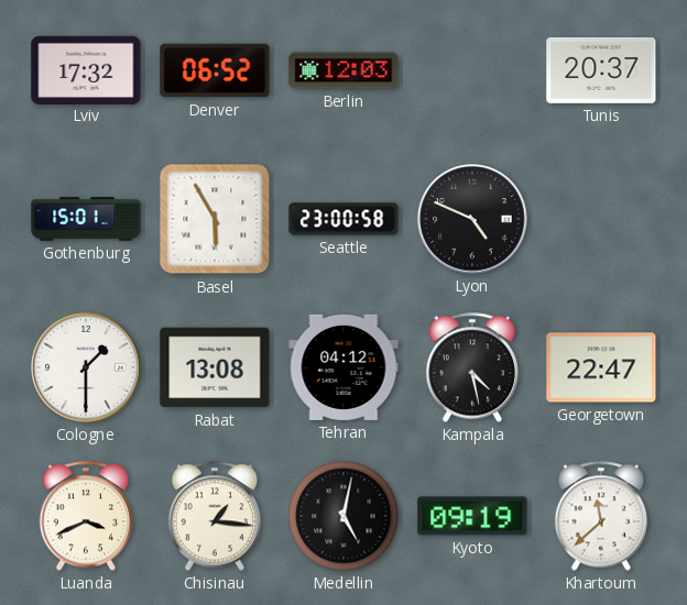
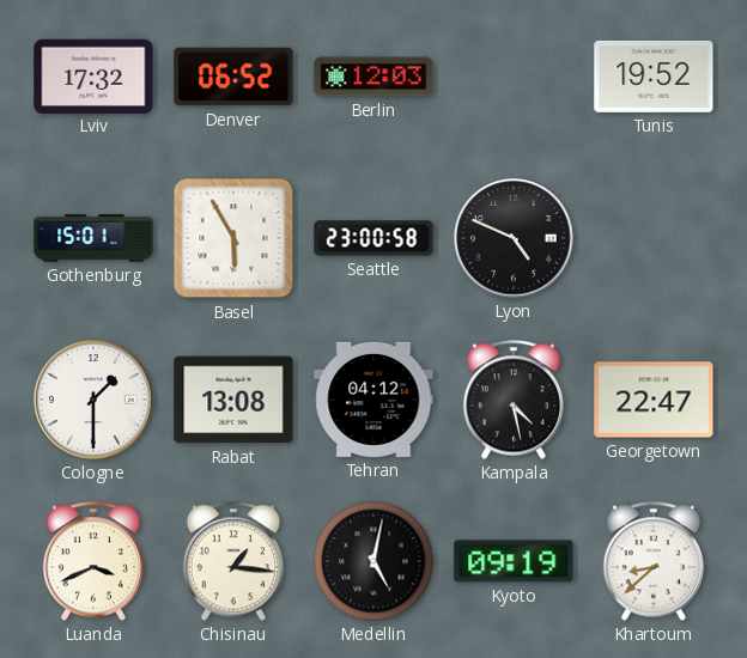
Tunis: 20:37 -> 19:52
Khartoum: 11:38 -> 8:38
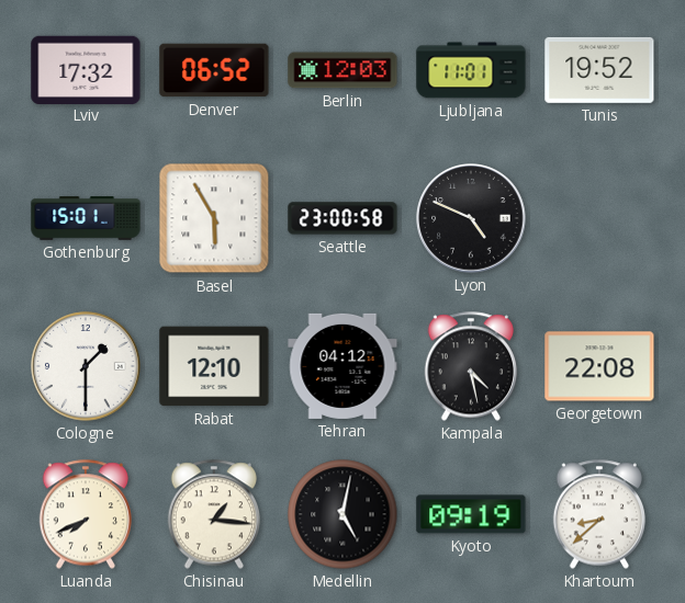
Ljubljana: none -> 11:01
Rabat: 13:08 -> 12:10
Georgetown: 22:47 -> 22:08
Luanda: 3:41 -> 7:41
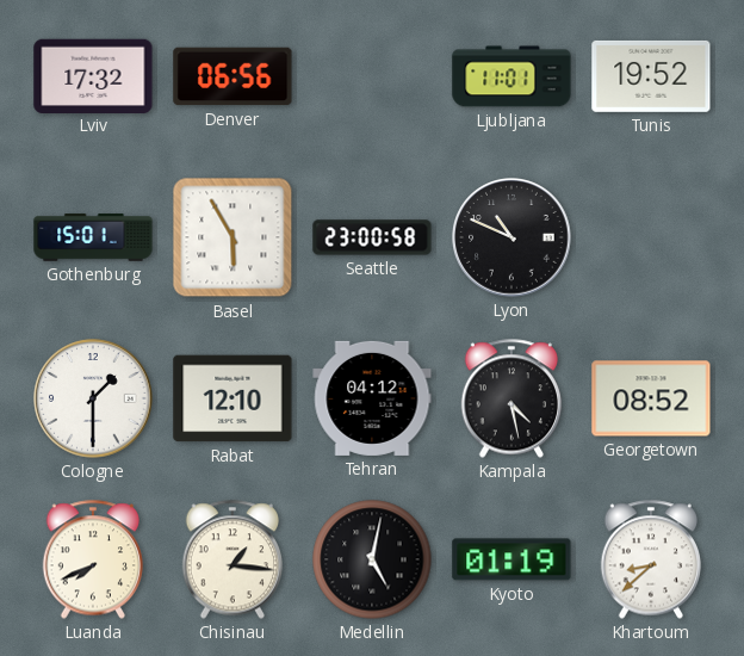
Denver: 06:52 -> 06:56
Berlin: 12:03 -> none
Lyon: 4:49 -> 10:49
Georgetown: 22:08 -> 08:52
Kyoto: 09:19 -> 01:19
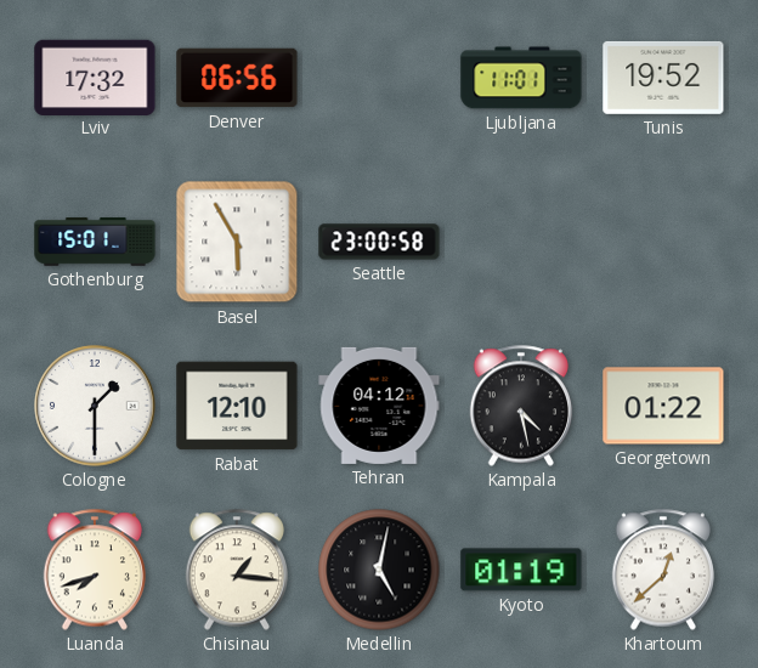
Lyon: 10:49 -> none
Georgetown: 08:52 -> 01:22
Luanda: 7:41 -> 7:42
Khartoum: 8:38 -> 12:38
